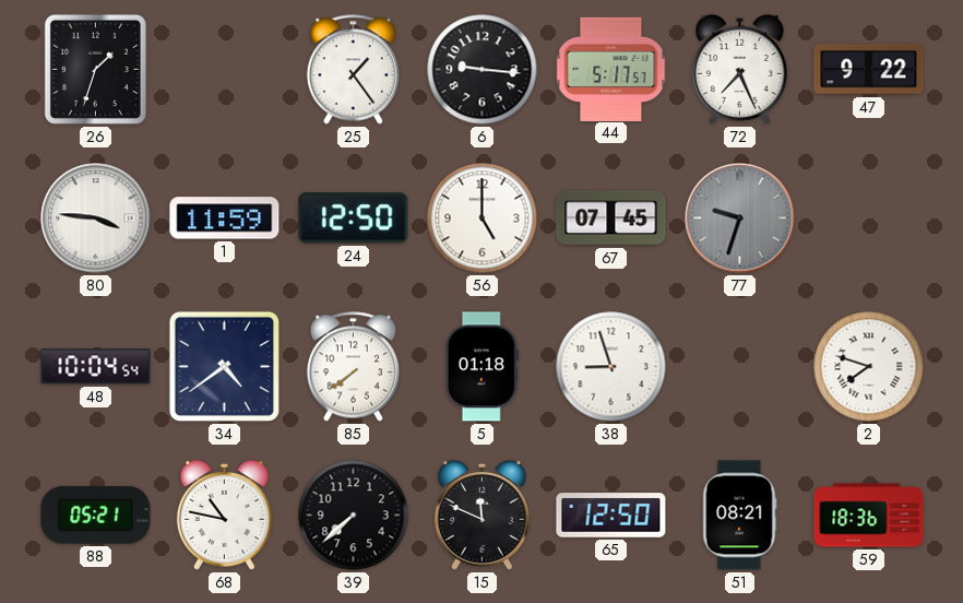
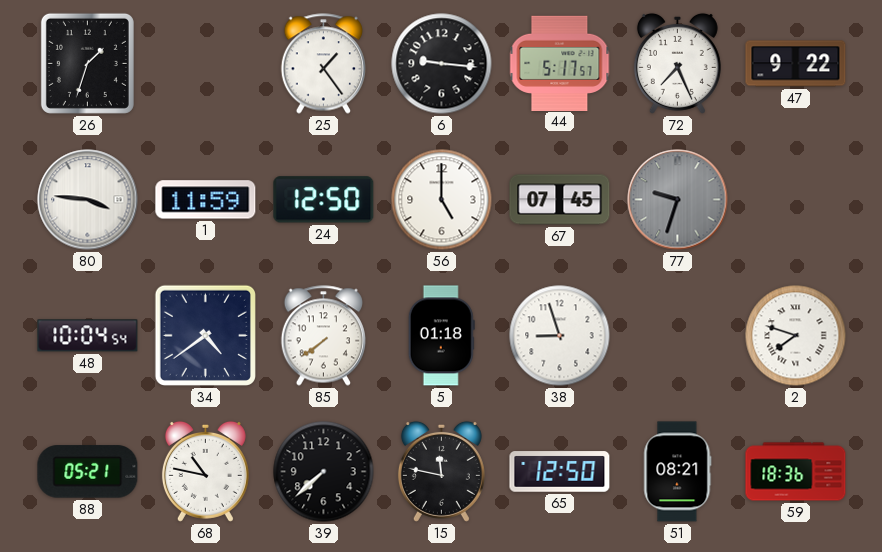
15: 11:49 -> 11:47
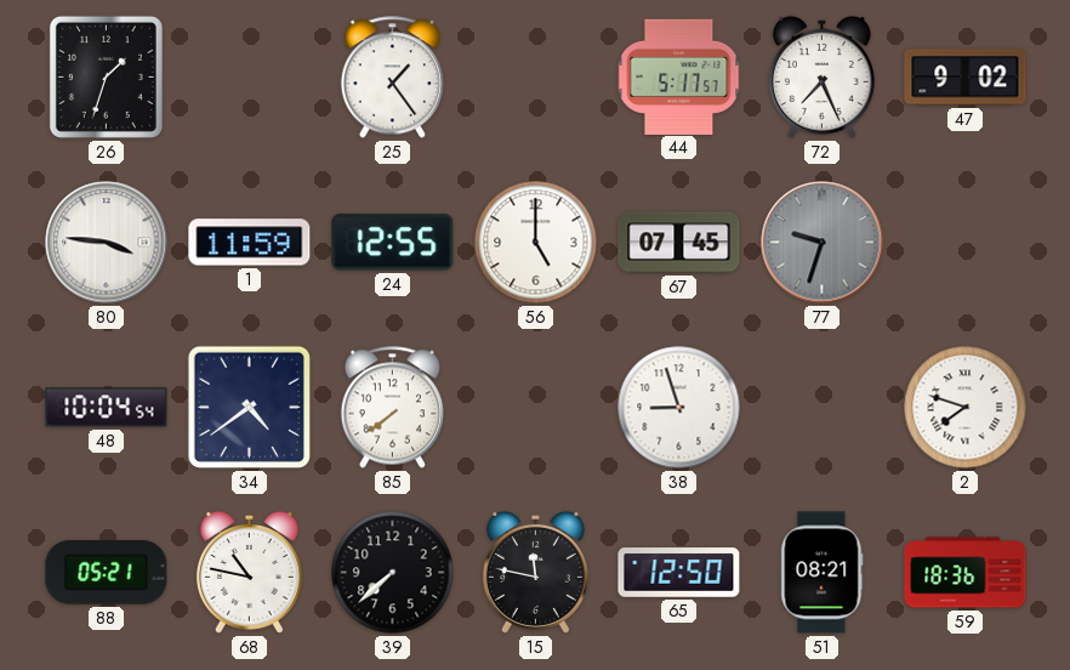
6: 9:16 -> none
47: 9:22 -> 9:02
24: 12:50 -> 12:55
5: 01:18 -> none
